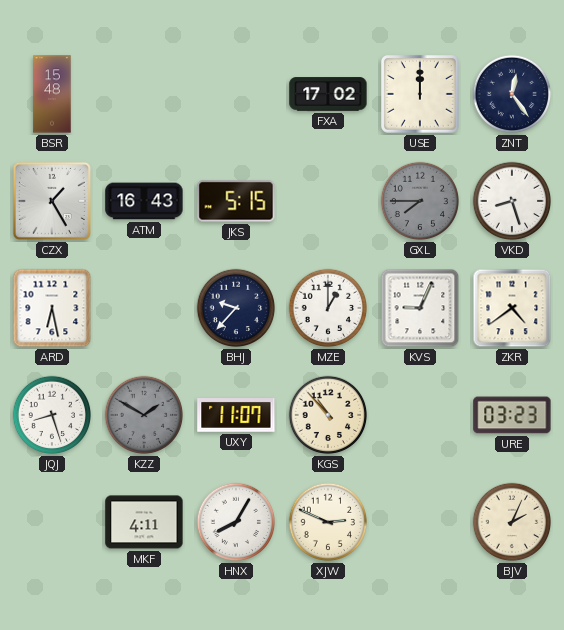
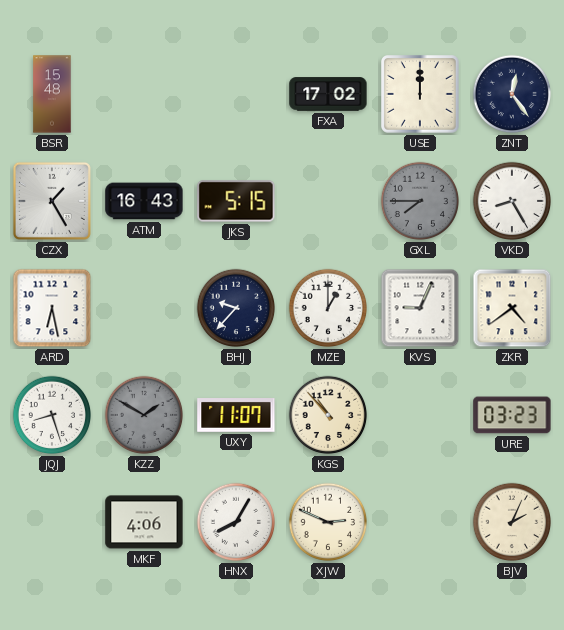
VKD: 8:27 -> 8:25
MKF: 4:11 -> 4:06
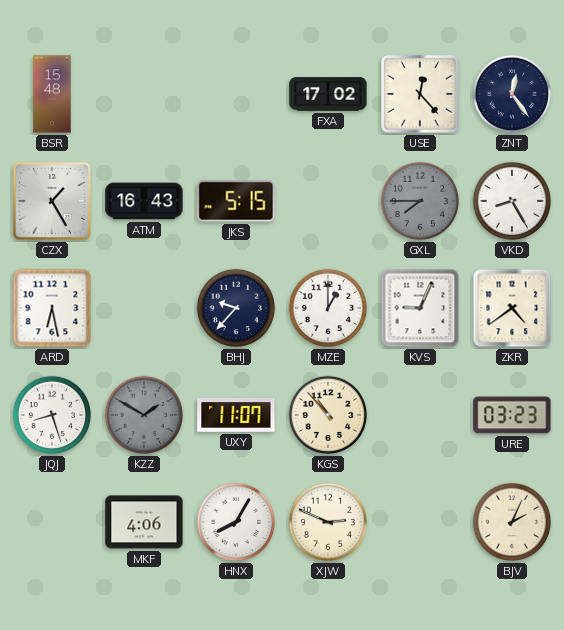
USE: 12:00 -> 12:23
